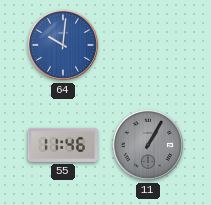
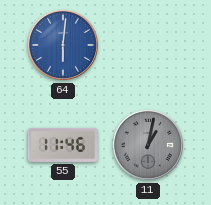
64: 10:01 -> 6:01
11: 1:05 -> 1:02
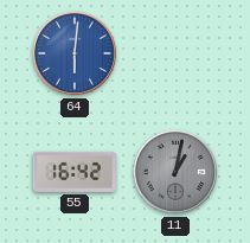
55: 11:46 -> 16:42
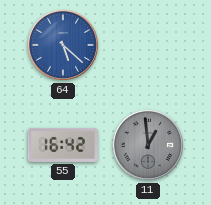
64: 6:01 -> 5:22
11: 1:02 -> 12:59
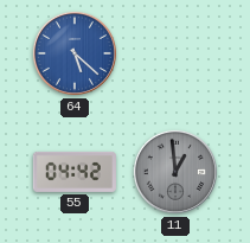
55: 16:42 -> 04:42
